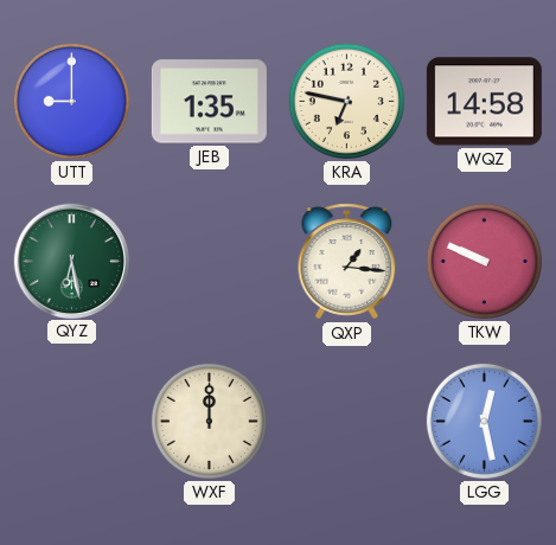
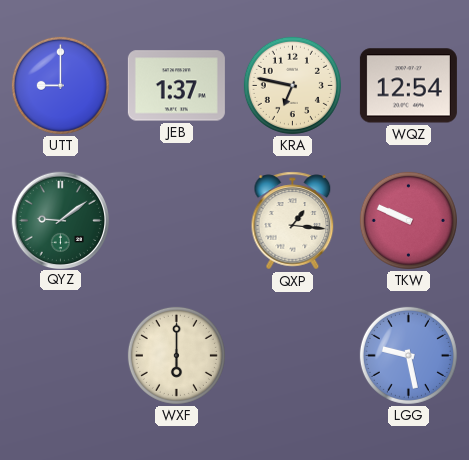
JEB: 1:35 -> 1:37
WQZ: 14:58 -> 12:54
QYZ: 6:28 -> 9:09
WXF: 12:00 -> 6:00
LGG: 12:28 -> 9:28
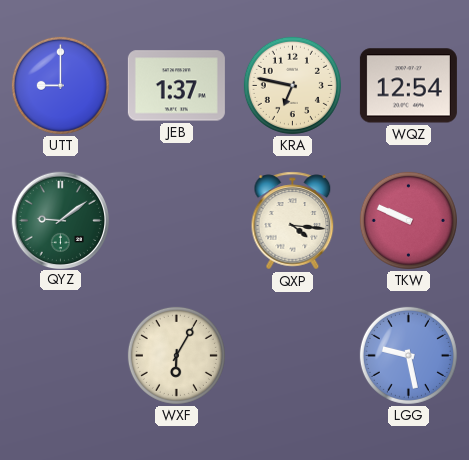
QXP: 1:16 -> 4:16
WXF: 6:00 -> 6:05
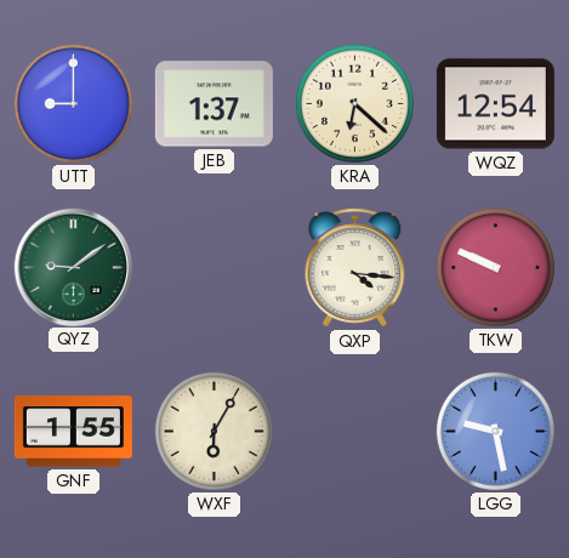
KRA: 6:47 -> 6:22
GNF: none -> 1:55
